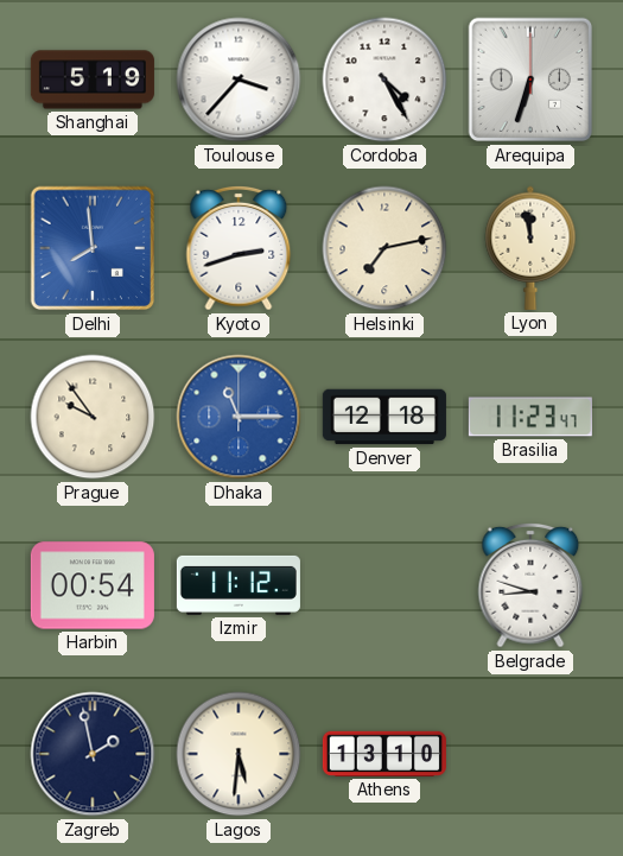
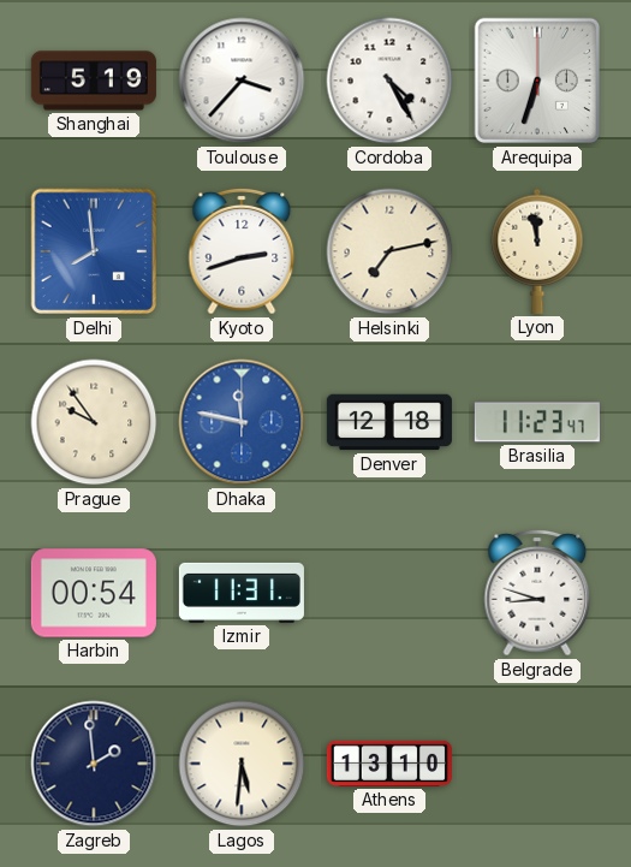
Dhaka: 11:15 -> 11:47
Izmir: 11:12 -> 11:31
Zagreb: 1:58 -> 1:59
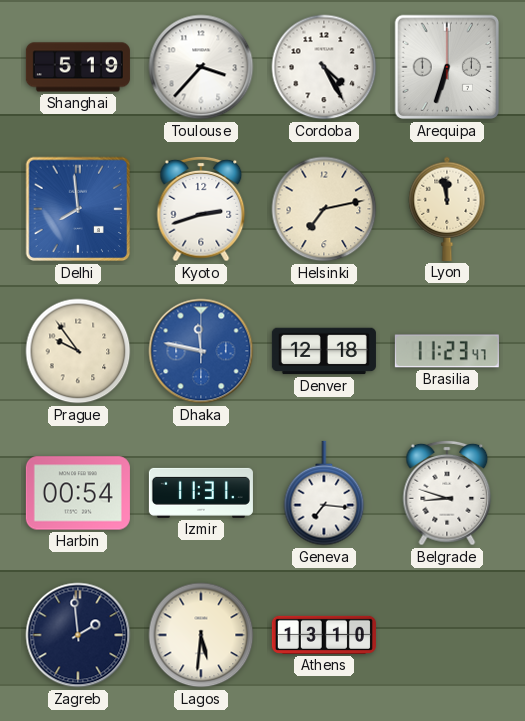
Geneva: none -> 7:16
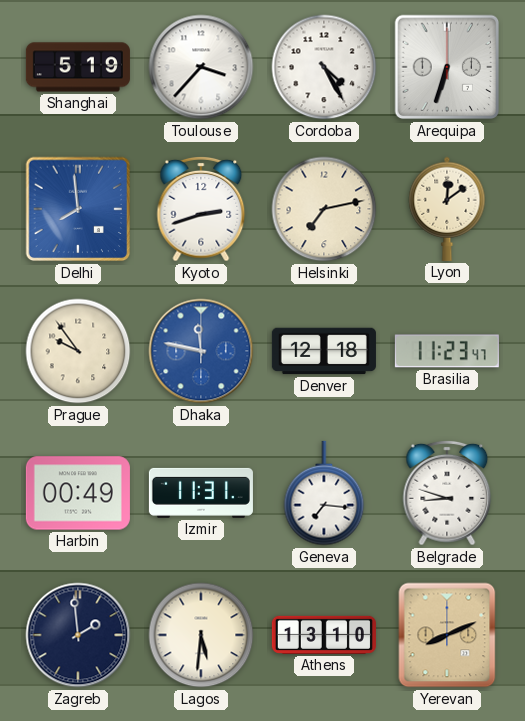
Lyon: 11:58 -> 12:09
Harbin: 00:54 -> 00:49
Yerevan: none -> 8:11
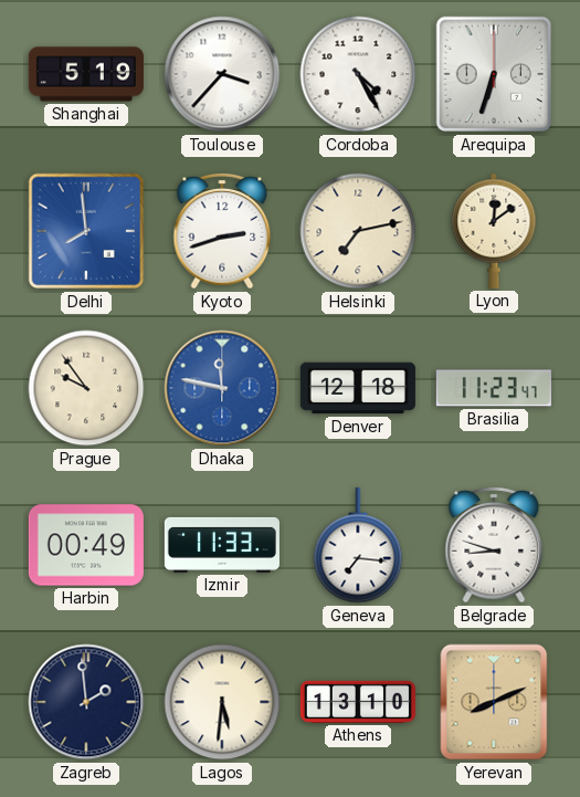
Izmir: 11:31 -> 11:33
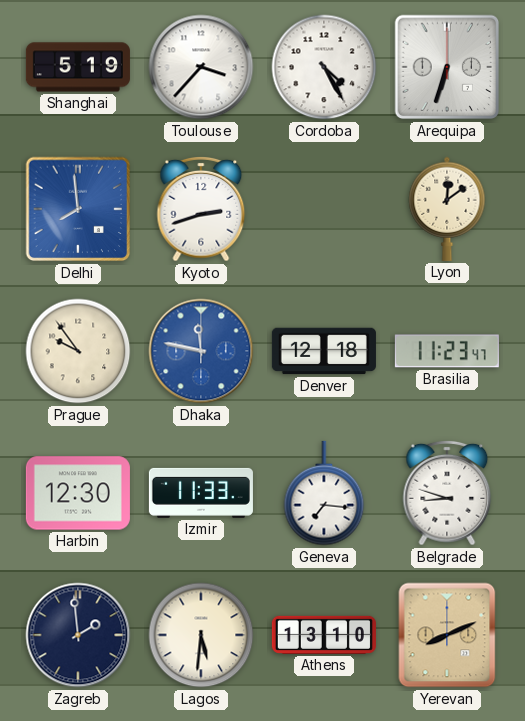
Helsinki: 7:13 -> none
Harbin: 00:49 -> 12:30
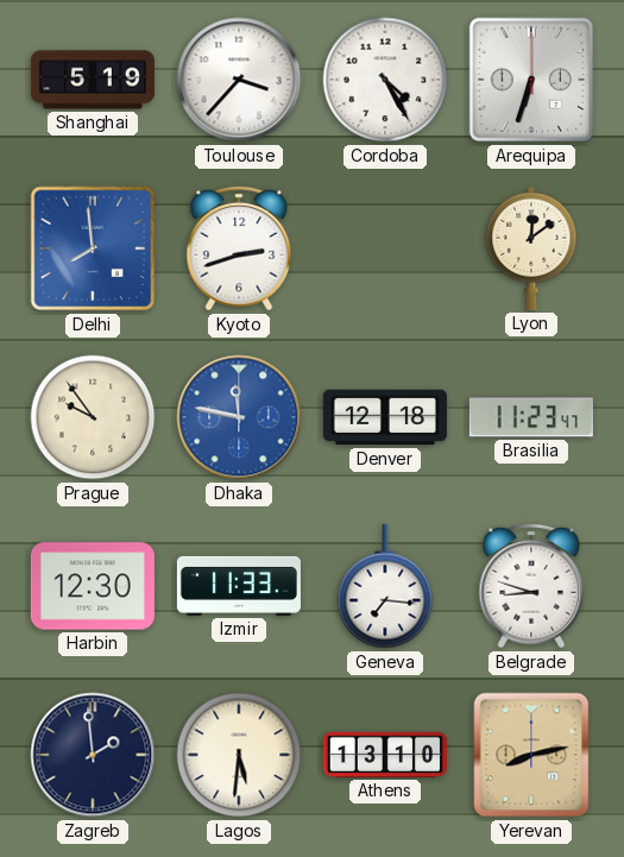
Yerevan: 8:11 -> 8:13
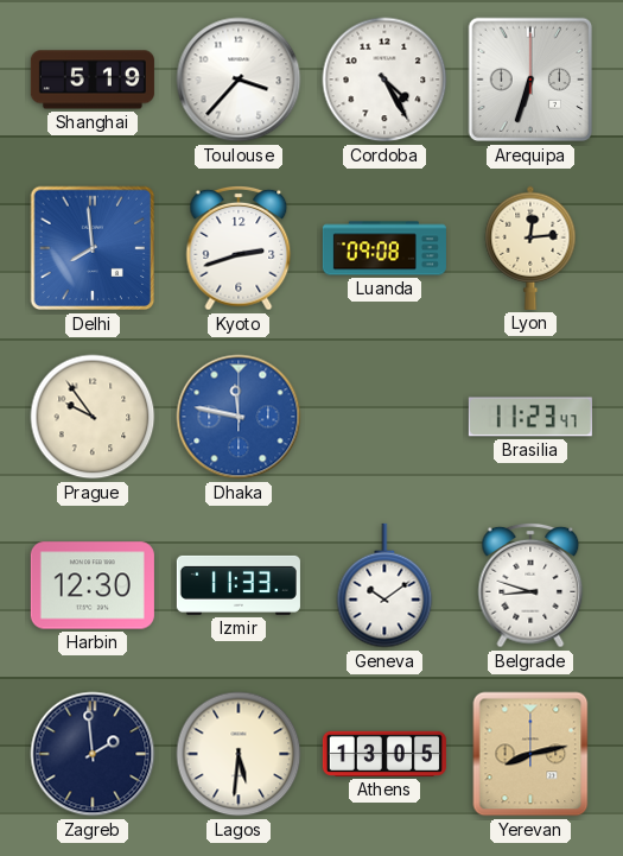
Luanda: none -> 09:08
Lyon: 12:09 -> 12:14
Denver: 12:18 -> none
Geneva: 7:16 -> 10:09
Athens: 13:10 -> 13:05
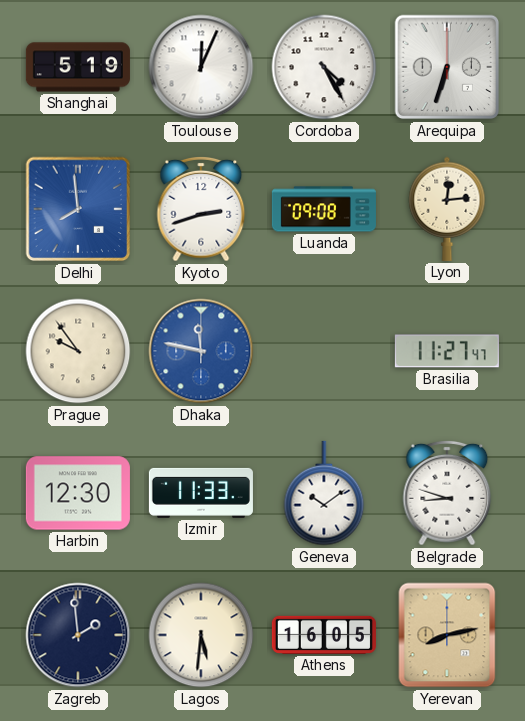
Toulouse: 3:37 -> 12:04
Brasilia: 11:23 -> 11:27
Athens: 13:05 -> 16:05
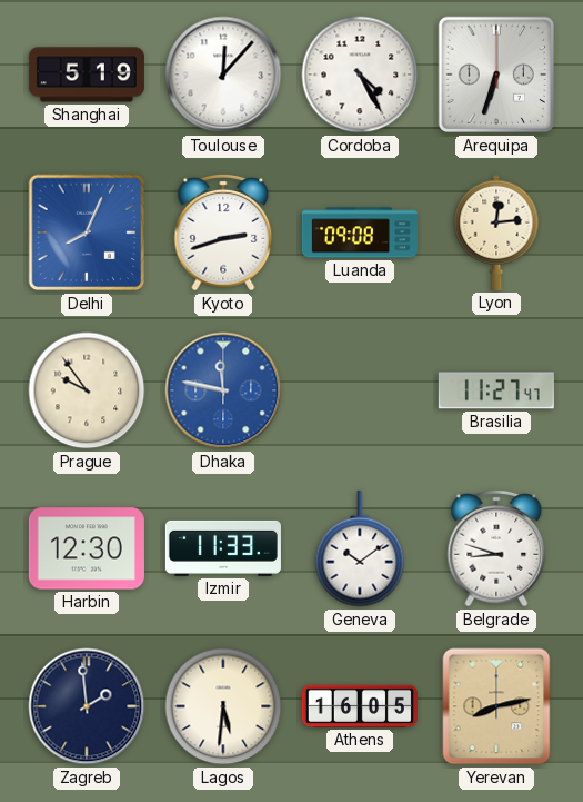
Toulouse: 12:04 -> 12:07
Delhi: 7:59 -> 8:04
